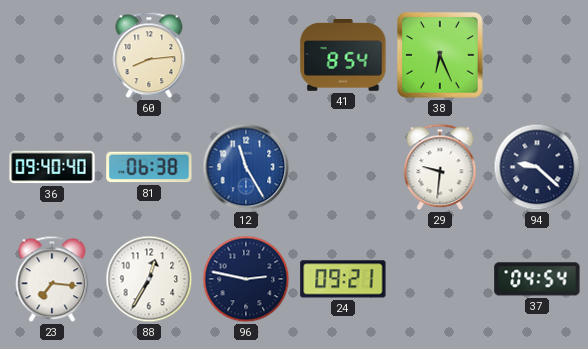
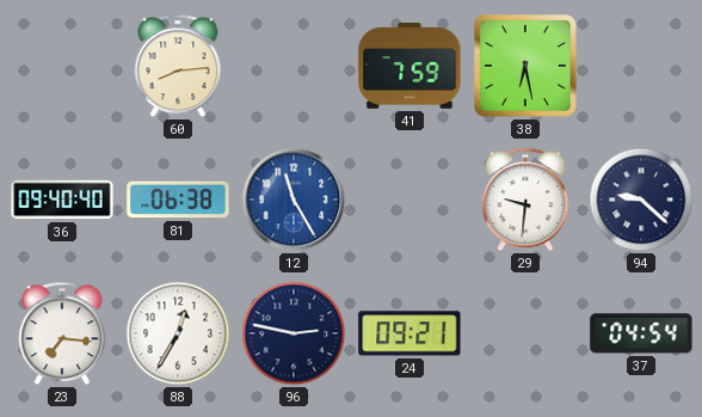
41: 8:54 -> 7:59
38: 6:26 -> 6:28
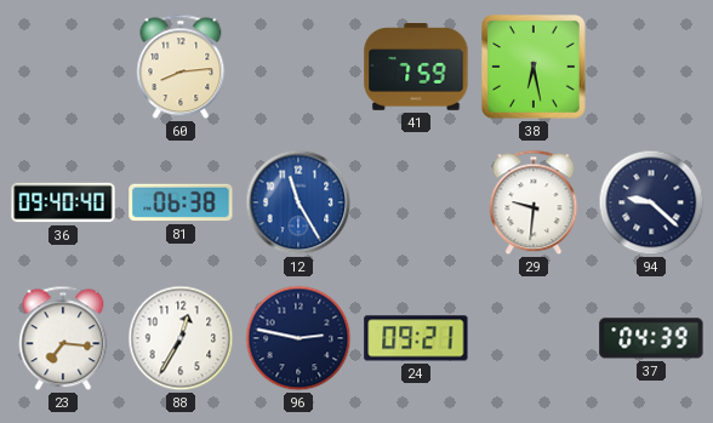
37: 04:54 -> 04:39
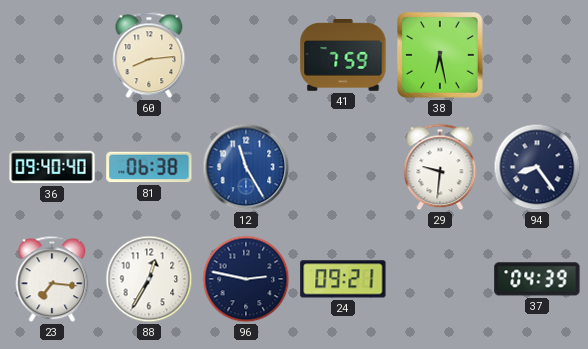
94: 9:22 -> 8:24
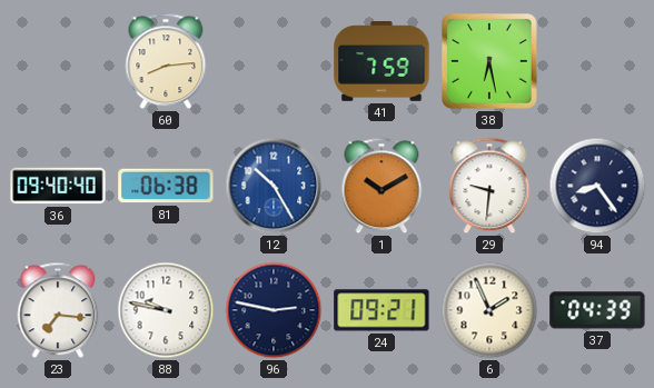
12: 11:25 -> 10:25
1: none -> 10:10
88: 12:35 -> 9:47
6: none -> 1:56
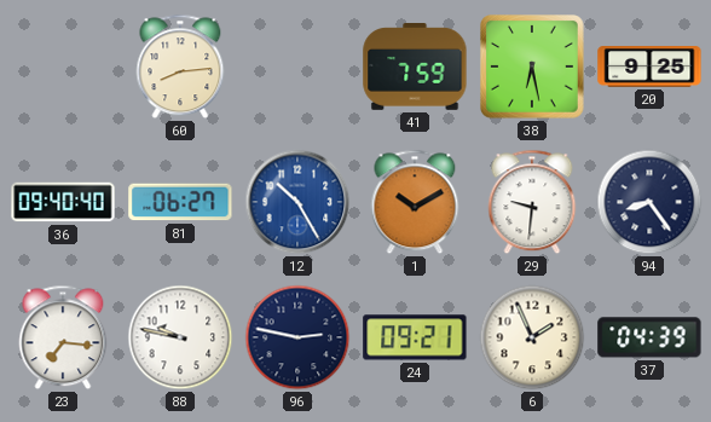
20: none -> 9:25
81: 06:38 -> 06:27
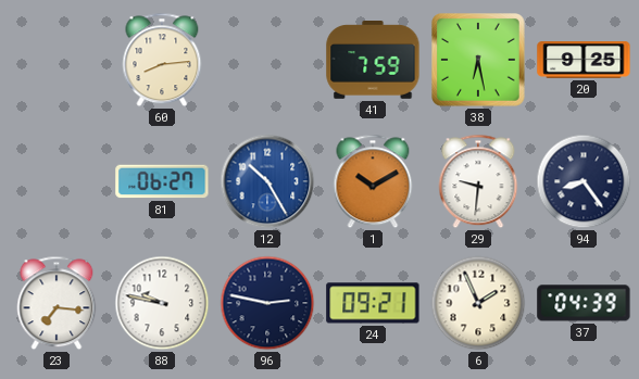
36: 09:40 -> none
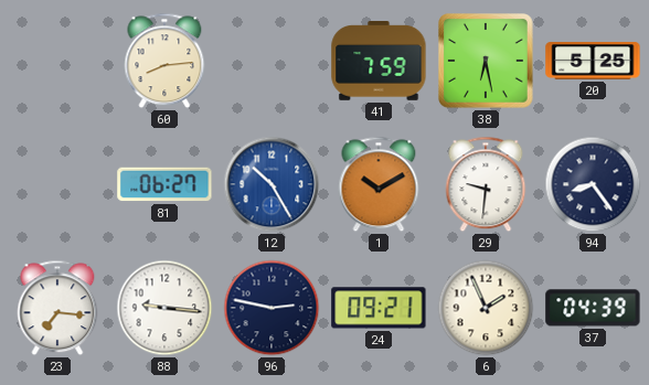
20: 9:25 -> 5:25
88: 9:47 -> 9:16
